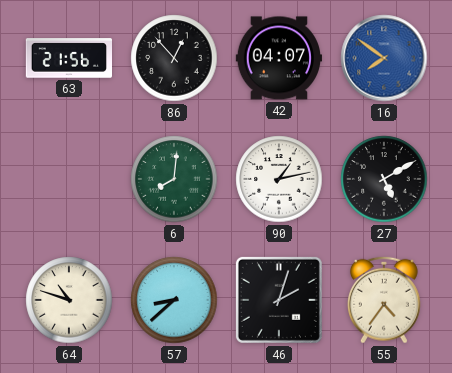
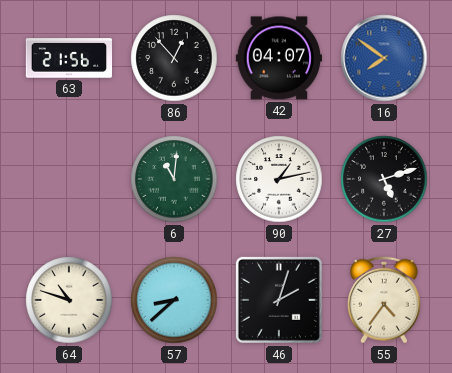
6: 8:01 -> 11:01
27: 5:10 -> 5:12
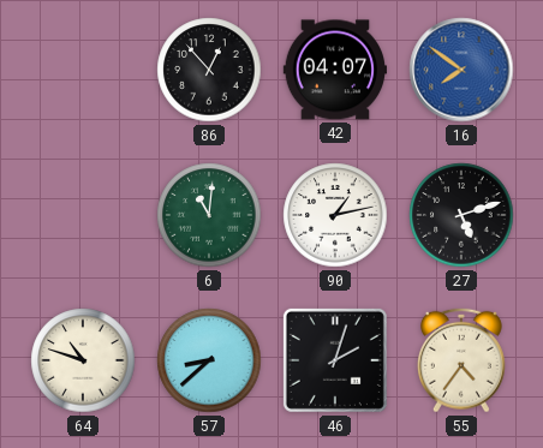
63: 21:56 -> none
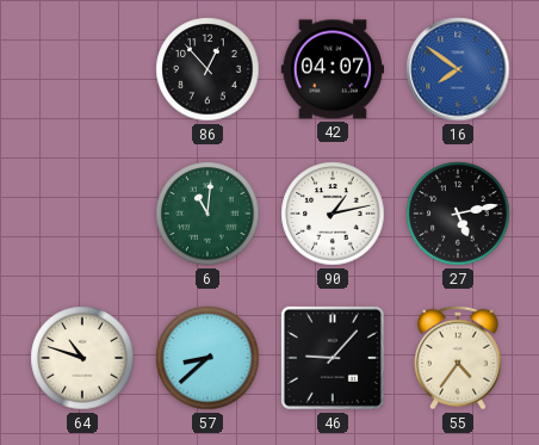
27: 5:12 -> 5:13
46: 2:03 -> 9:07
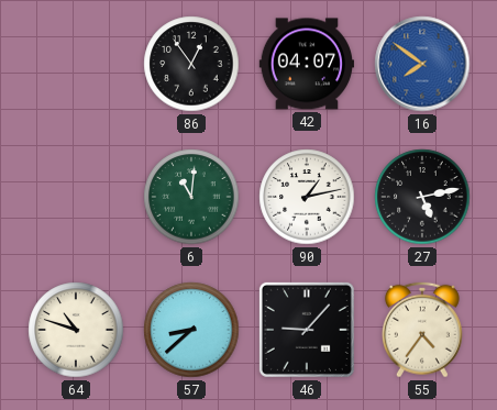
86: 12:53 -> 12:54
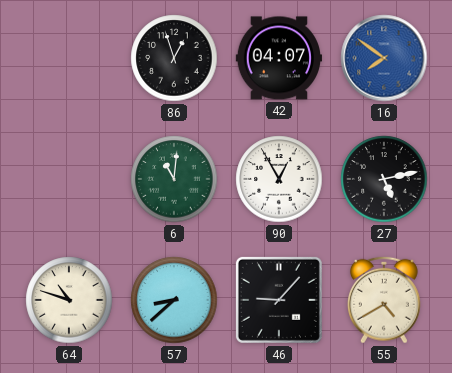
86: 12:54 -> 12:57
90: 1:13 -> 12:55
55: 4:36 -> 4:40
